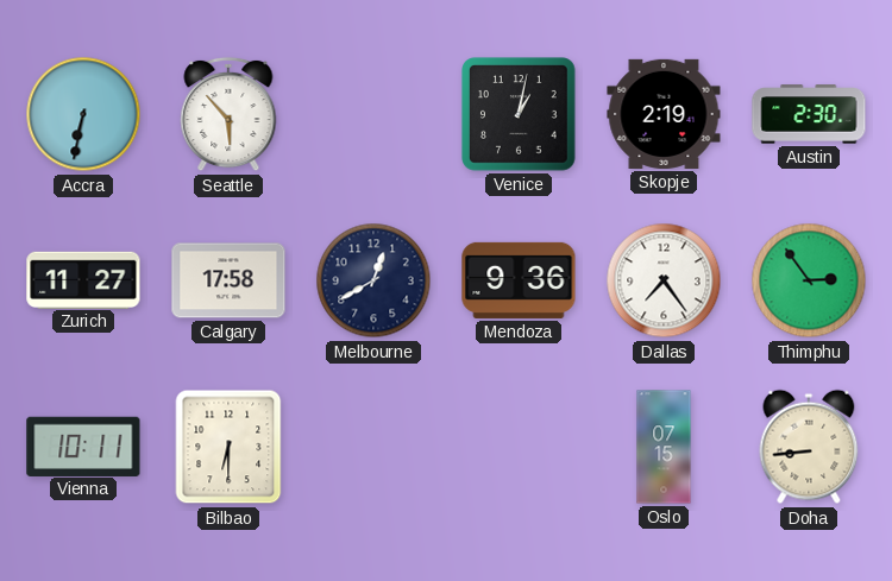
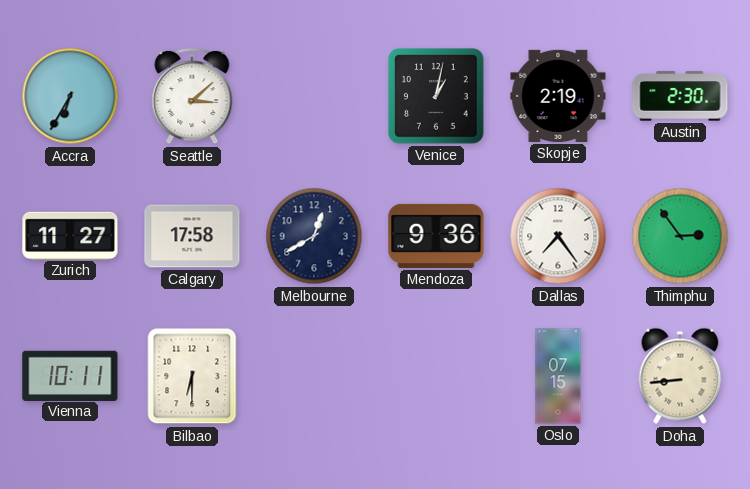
Accra: 6:32 -> 6:35
Seattle: 5:53 -> 3:08
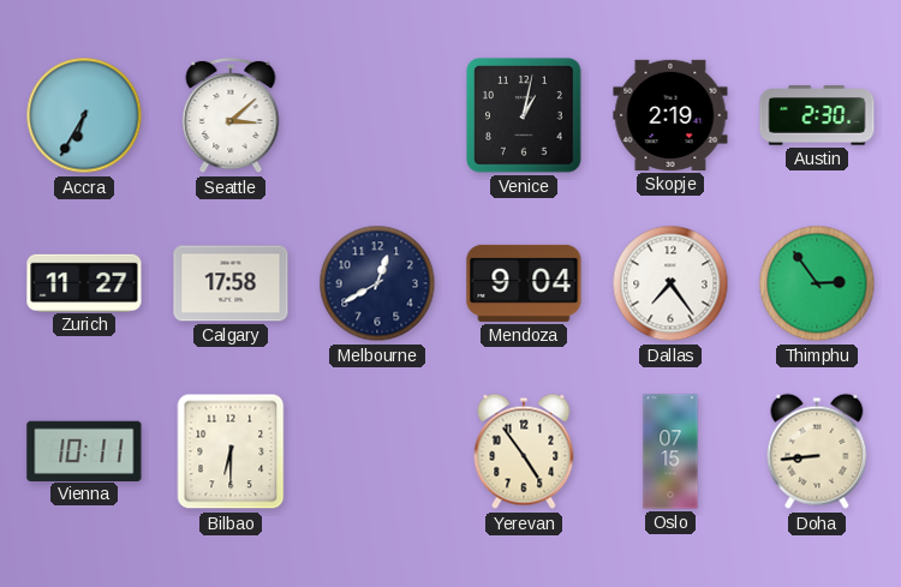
Mendoza: 9:36 -> 9:04
Yerevan: none -> 4:54
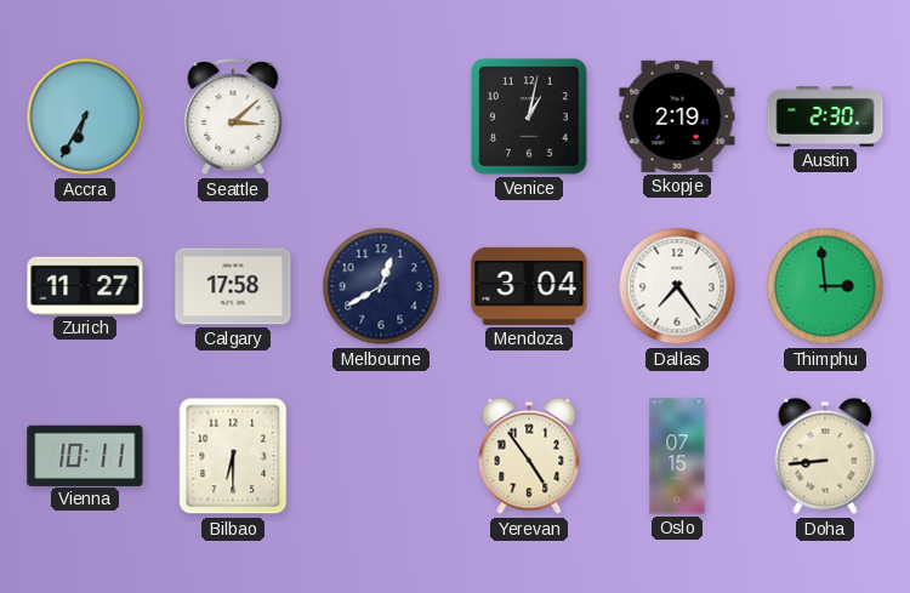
Mendoza: 9:04 -> 3:04
Thimphu: 2:54 -> 2:59
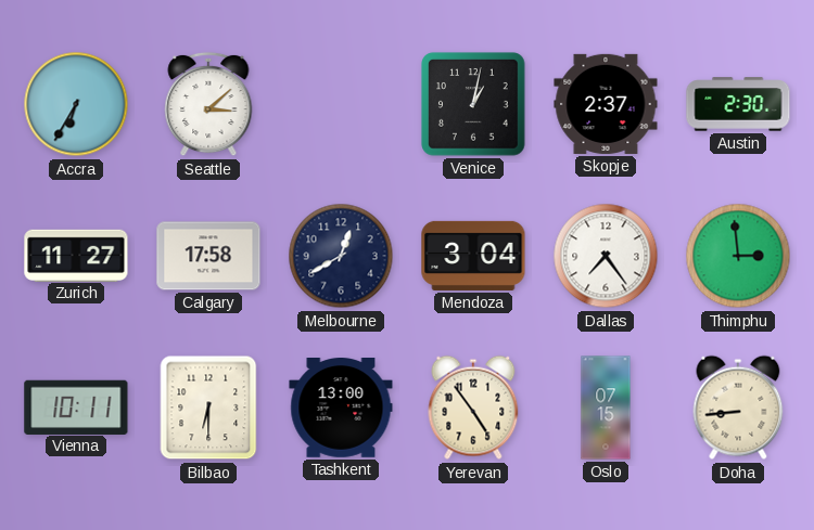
Skopje: 2:19 -> 2:37
Tashkent: none -> 13:00
